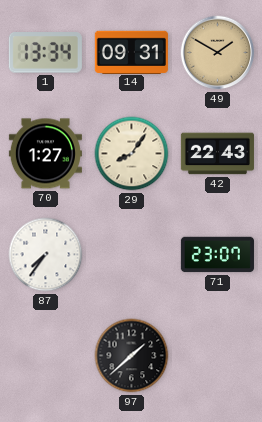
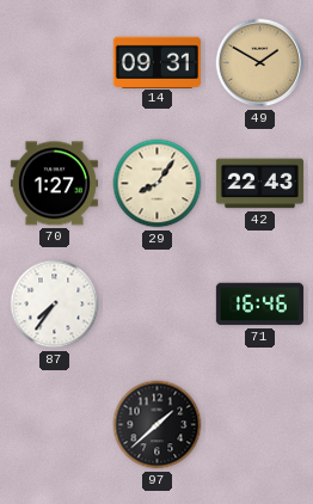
1: 13:34 -> none
71: 23:07 -> 16:46
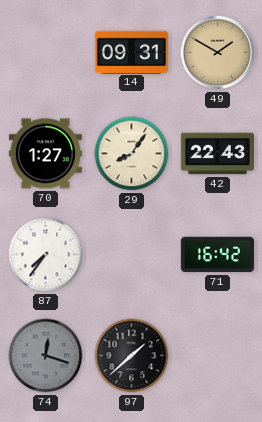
71: 16:46 -> 16:42
74: none -> 12:18
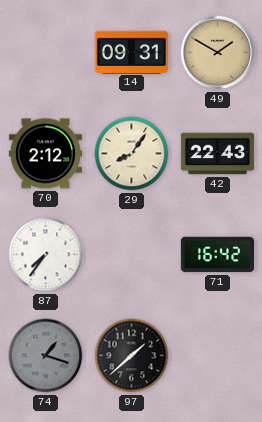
70: 1:27 -> 2:12
74: 12:18 -> 1:18
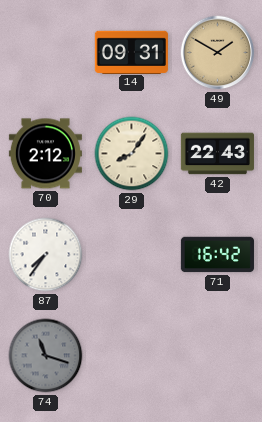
74: 1:18 -> 11:18
97: 1:38 -> none
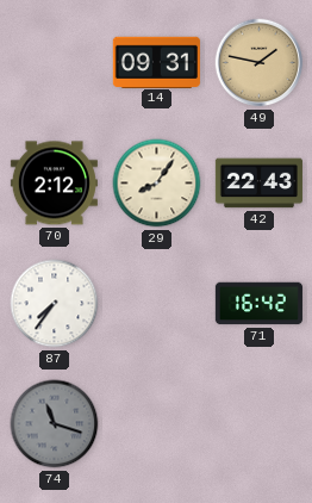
49: 1:50 -> 1:47
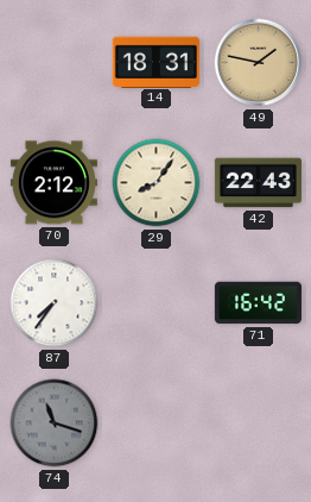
14: 09:31 -> 18:31
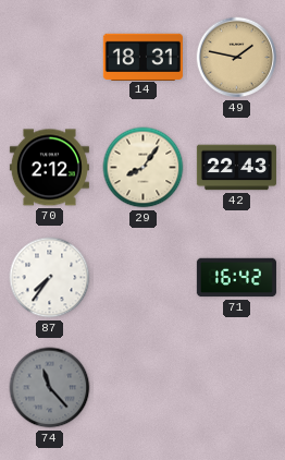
74: 11:18 -> 11:23
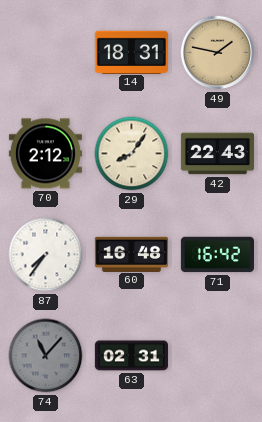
60: none -> 16:48
74: 11:23 -> 11:07
63: none -> 02:31
